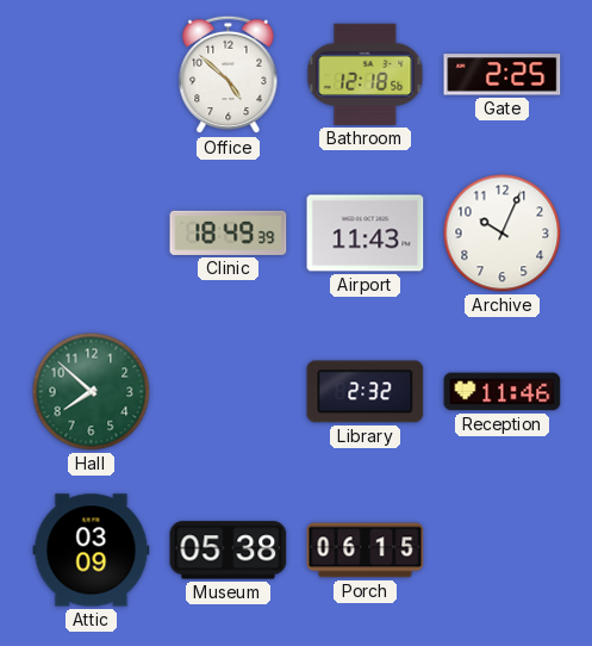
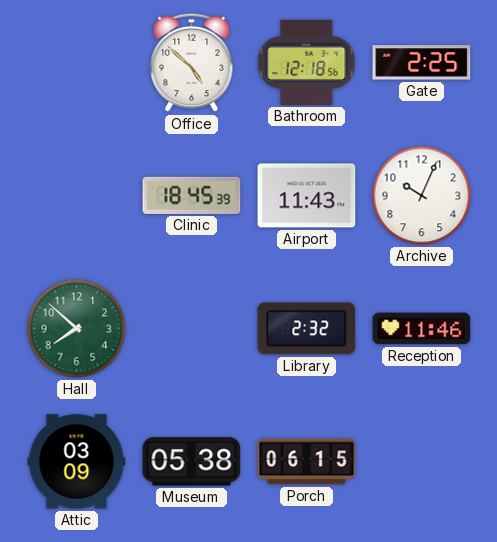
Clinic: 18:49 -> 18:45
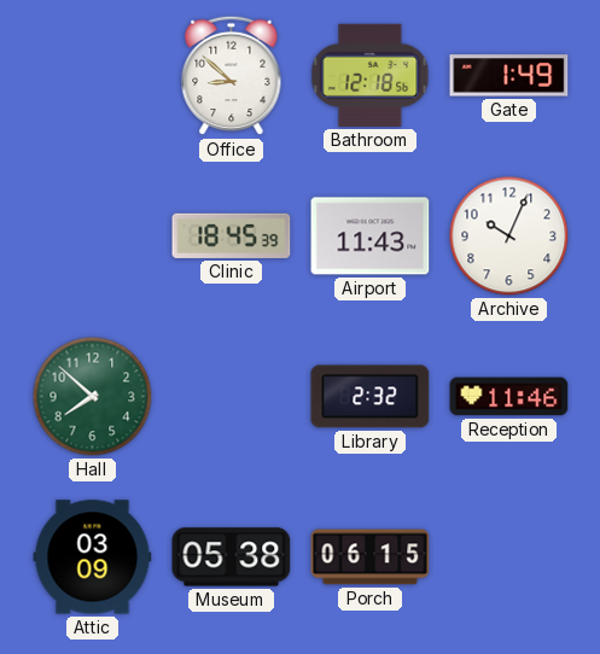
Office: 4:52 -> 8:52
Gate: 2:25 -> 1:49
